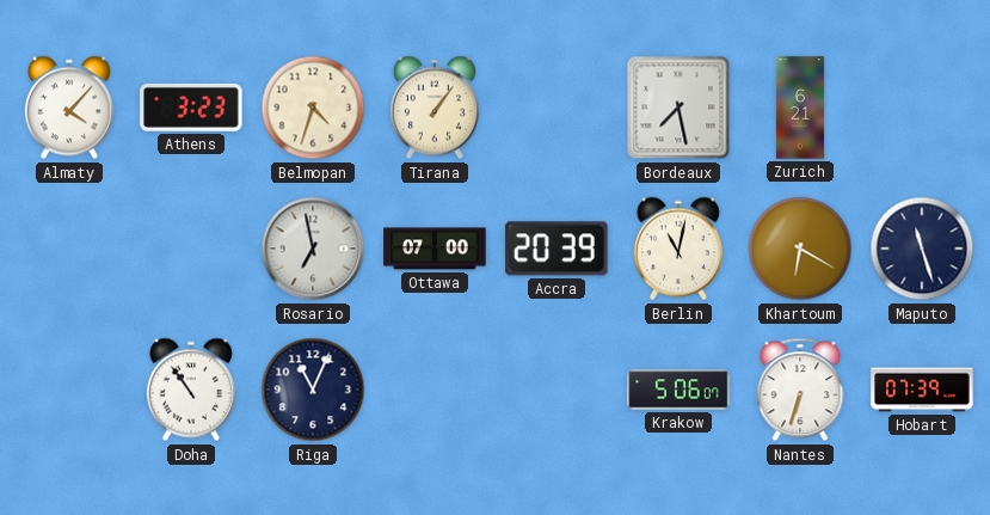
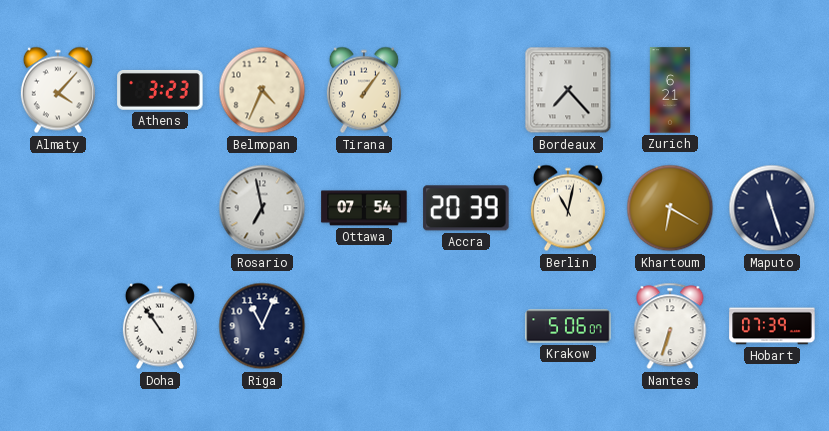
Belmopan: 4:33 -> 4:34
Bordeaux: 7:28 -> 7:23
Ottawa: 07:00 -> 07:54
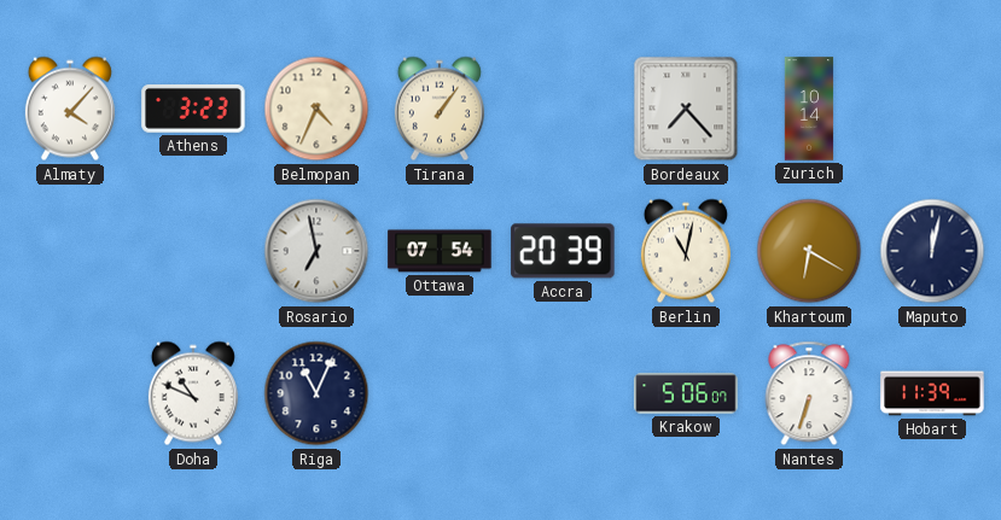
Zurich: 6:21 -> 10:14
Maputo: 11:27 -> 12:02
Doha: 10:54 -> 10:49
Hobart: 07:39 -> 11:39
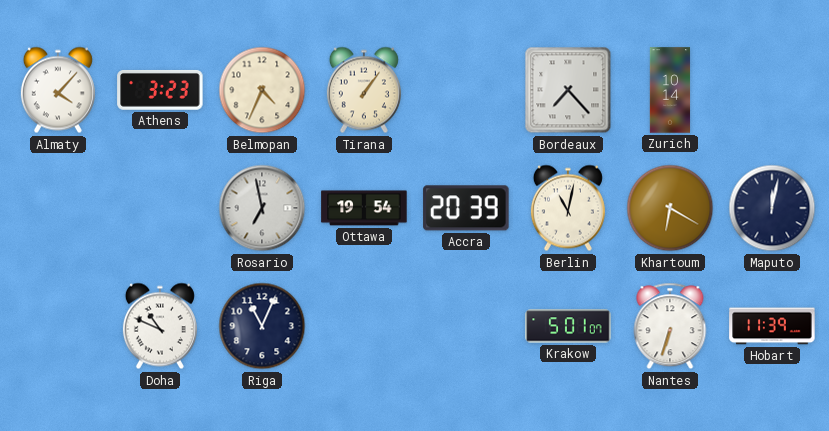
Ottawa: 07:54 -> 19:54
Krakow: 5:06 -> 5:01
